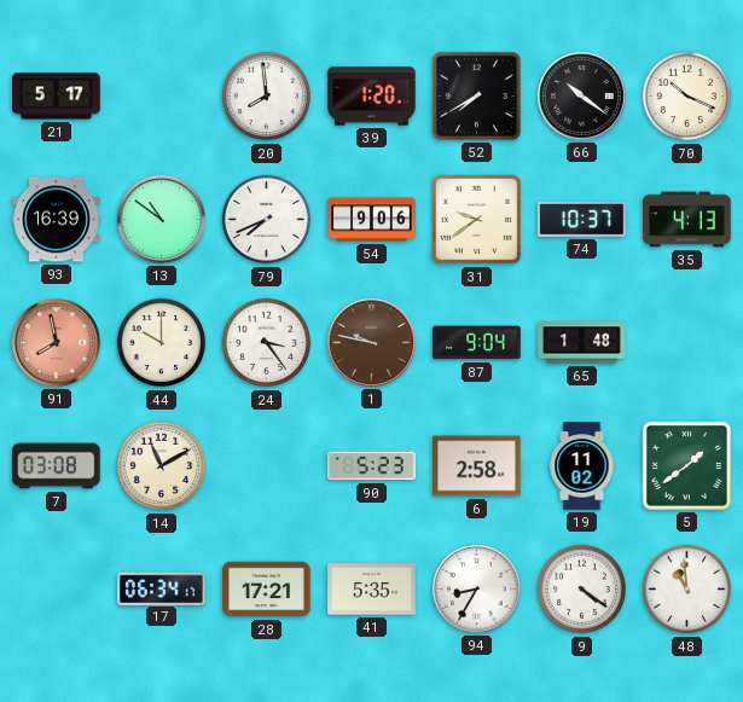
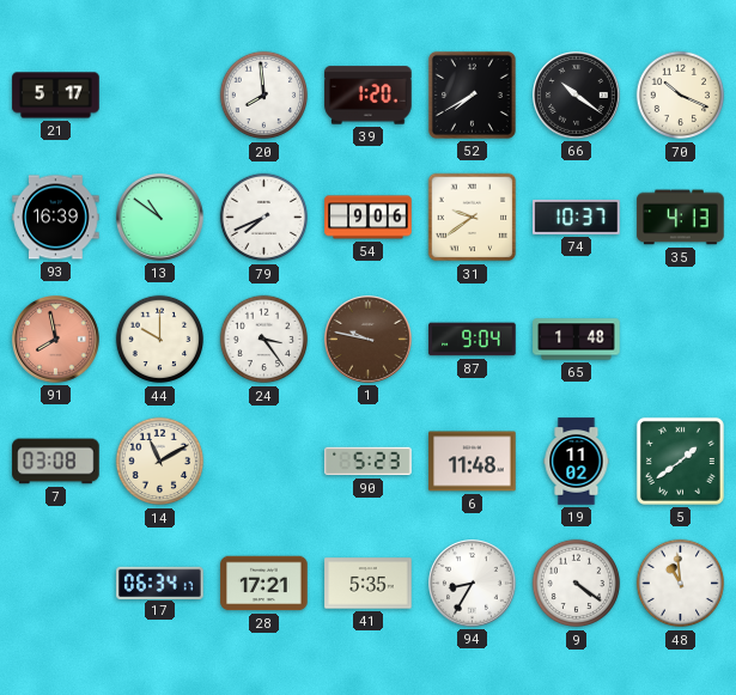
6: 2:58 -> 11:48
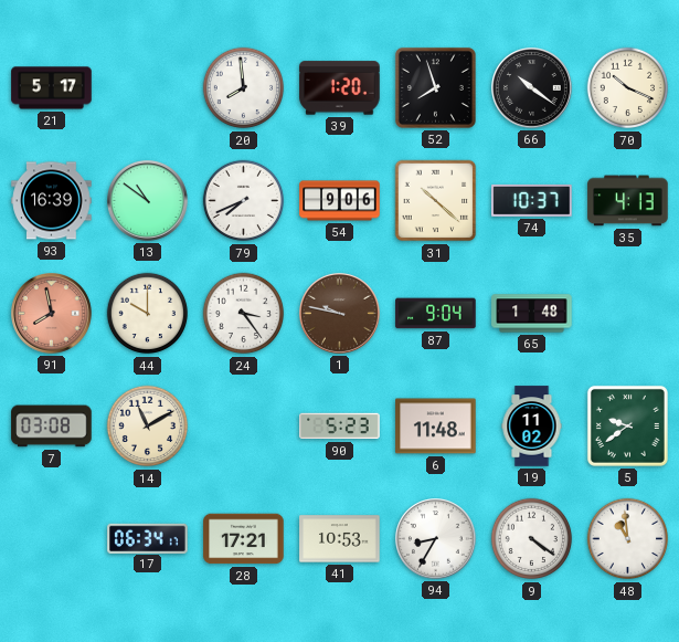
52: 7:40 -> 7:57
31: 9:39 -> 10:22
5: 1:39 -> 9:39
41: 5:35 -> 10:53
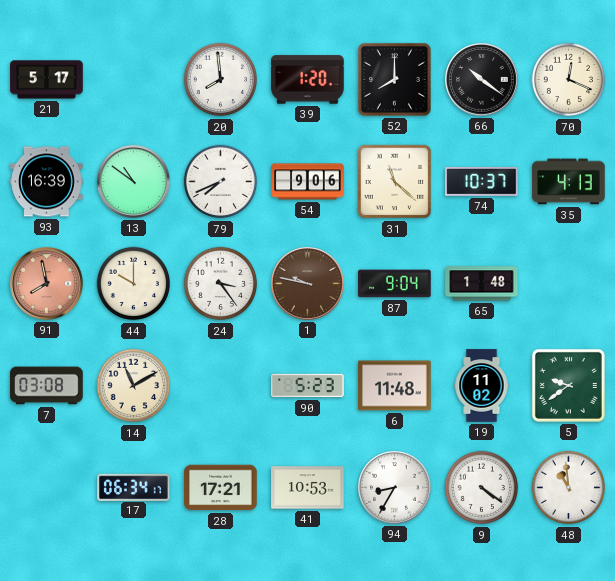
52: 7:57 -> 8:00
70: 10:19 -> 12:19
31: 10:22 -> 11:22
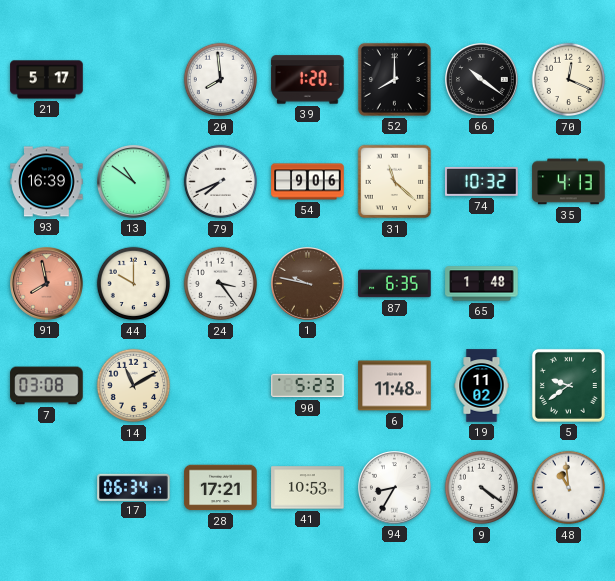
74: 10:37 -> 10:32
87: 9:04 -> 6:35
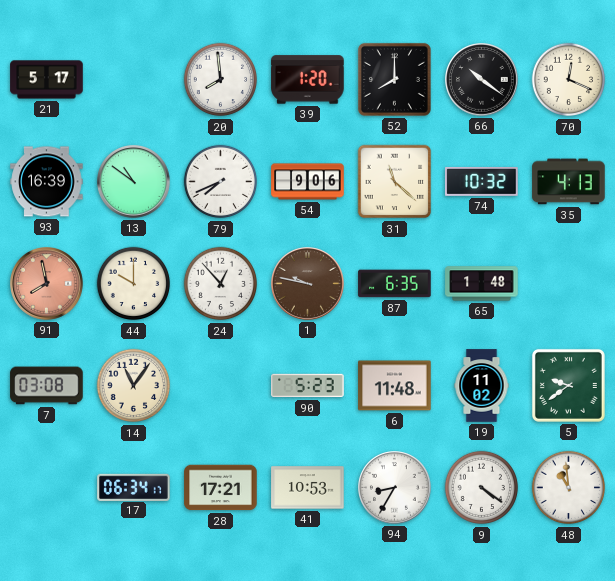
24: 3:24 -> 12:53
14: 11:10 -> 11:06
